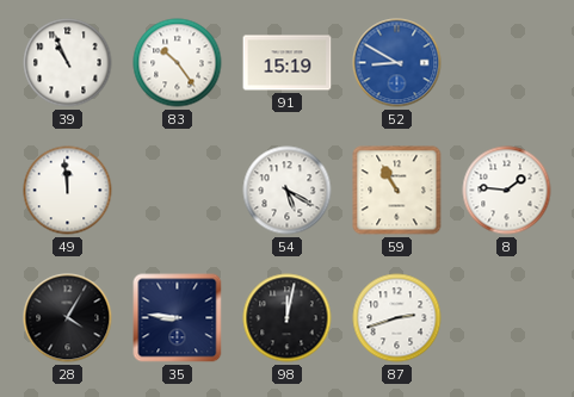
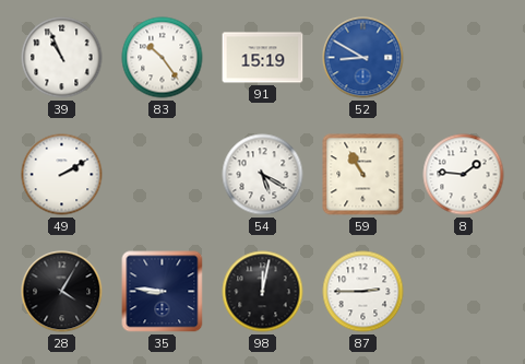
49: 11:59 -> 2:10
87: 2:42 -> 2:45
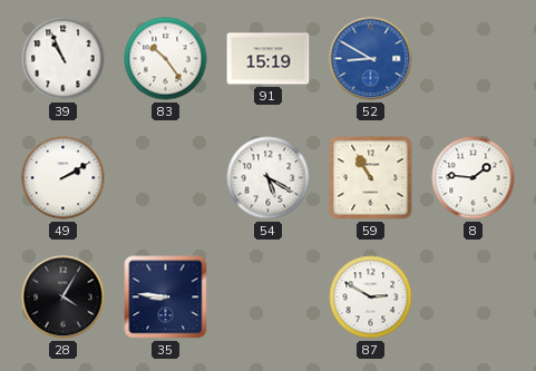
98: 12:02 -> none
87: 2:45 -> 2:50
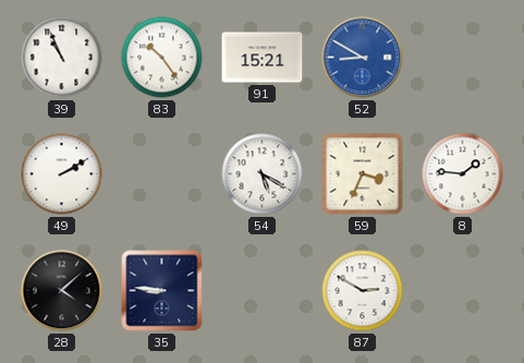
91: 15:19 -> 15:21
59: 10:55 -> 3:34
28: 4:05 -> 4:08
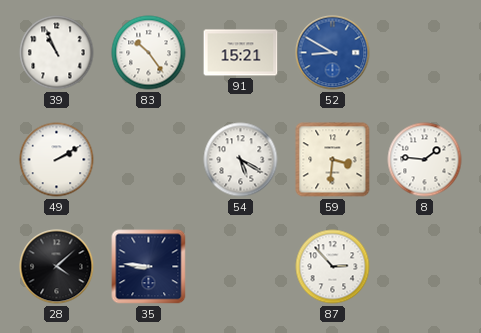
59: 3:34 -> 3:31
87: 2:50 -> 2:53
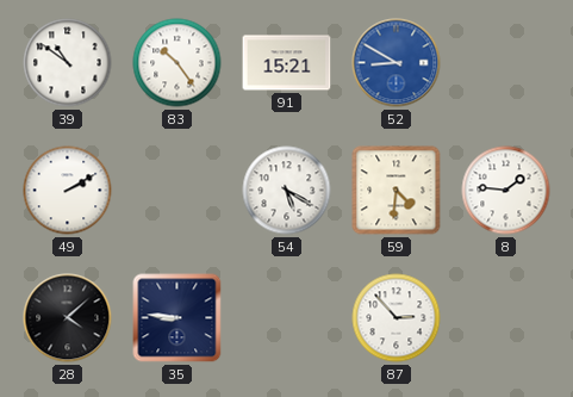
39: 10:56 -> 10:51
59: 3:31 -> 4:31
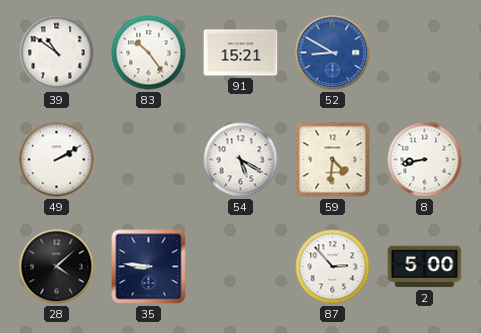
8: 1:46 -> 8:43
2: none -> 5:00
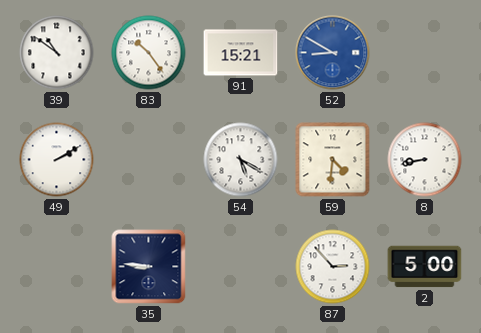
28: 4:08 -> none
